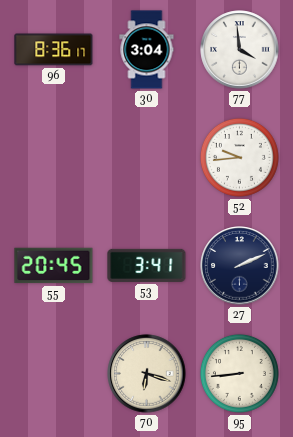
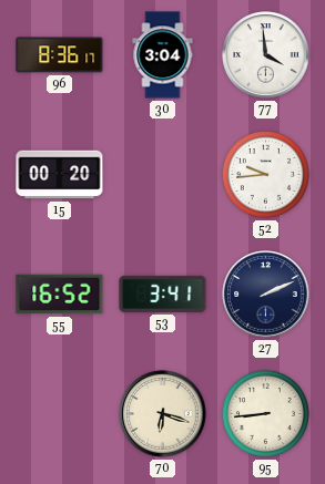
15: none -> 00:20
55: 20:45 -> 16:52
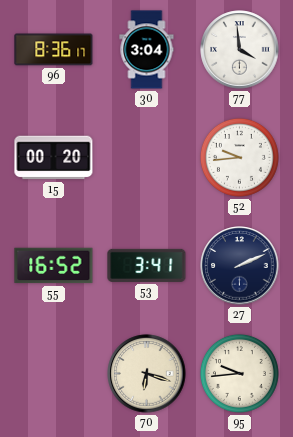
95: 8:44 -> 9:44
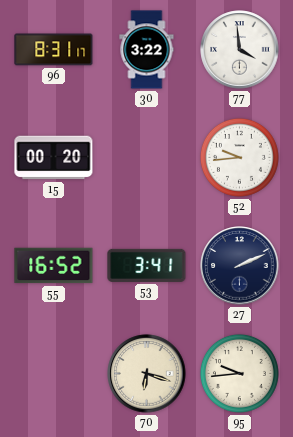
96: 8:36 -> 8:31
30: 3:04 -> 3:22
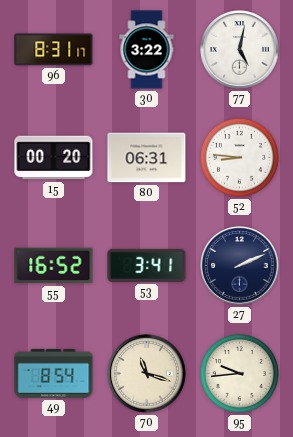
77: 3:59 -> 5:02
80: none -> 06:31
52: 9:44 -> 8:46
49: none -> 8:54
70: 6:18 -> 11:18
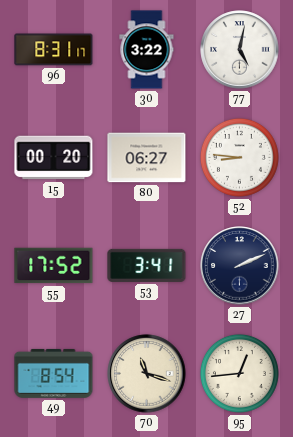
80: 06:31 -> 06:27
55: 16:52 -> 17:52
95: 9:44 -> 12:44
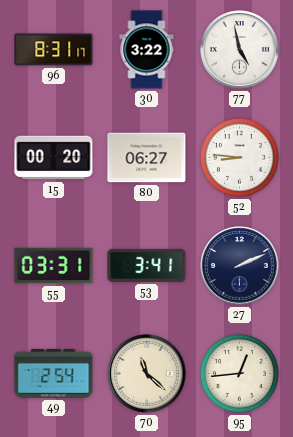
77: 5:02 -> 4:58
55: 17:52 -> 03:31
49: 8:54 -> 2:54
70: 11:18 -> 11:22
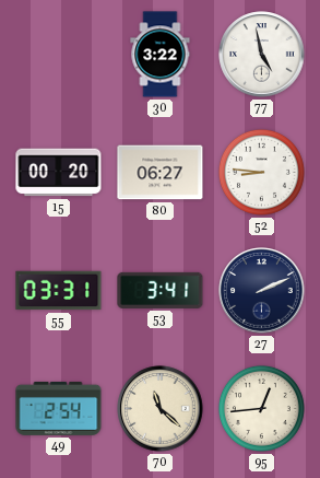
96: 8:31 -> none
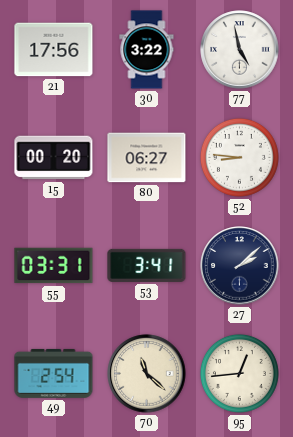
21: none -> 17:56
27: 2:11 -> 2:08
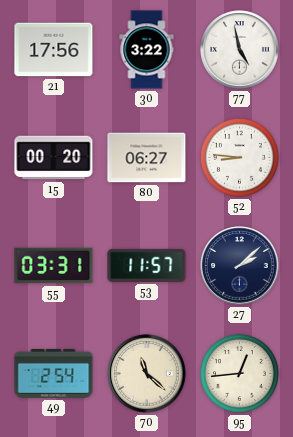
53: 3:41 -> 11:57
